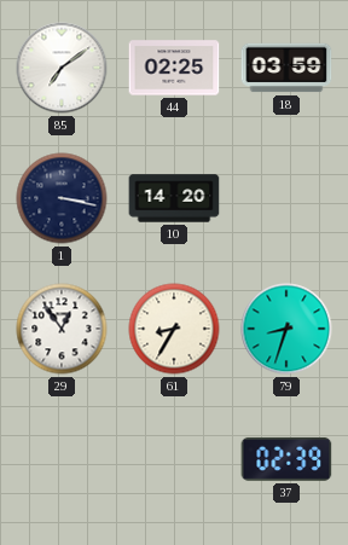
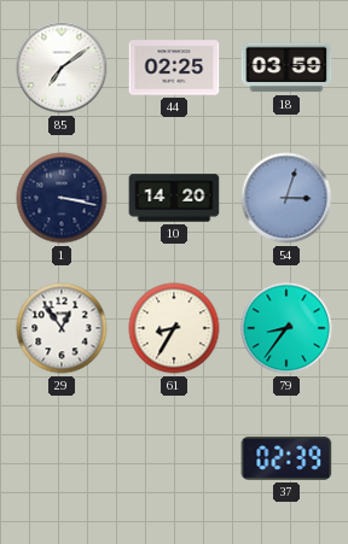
54: none -> 3:03
79: 8:33 -> 8:36
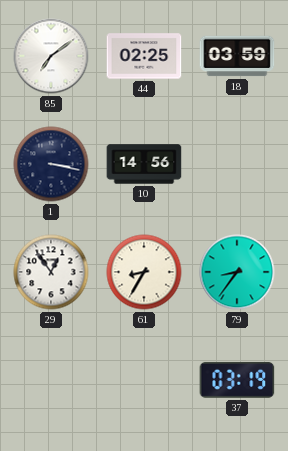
10: 14:20 -> 14:56
54: 3:03 -> none
37: 02:39 -> 03:19
